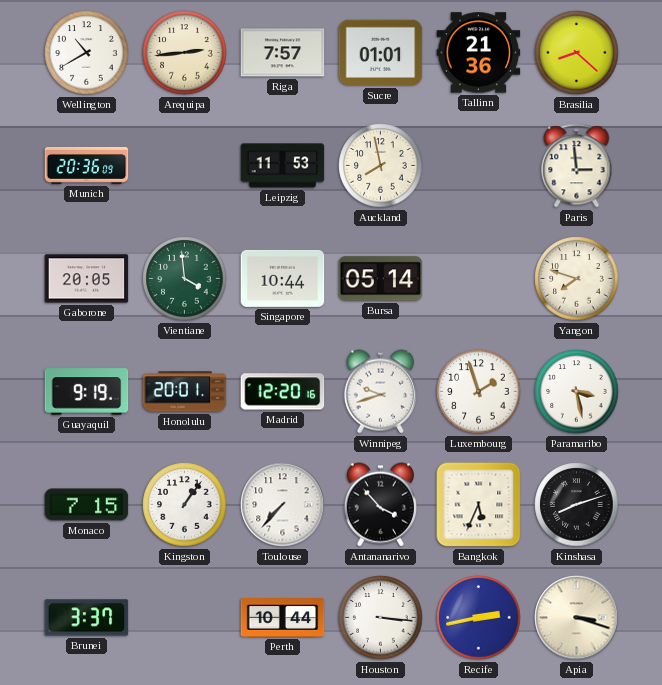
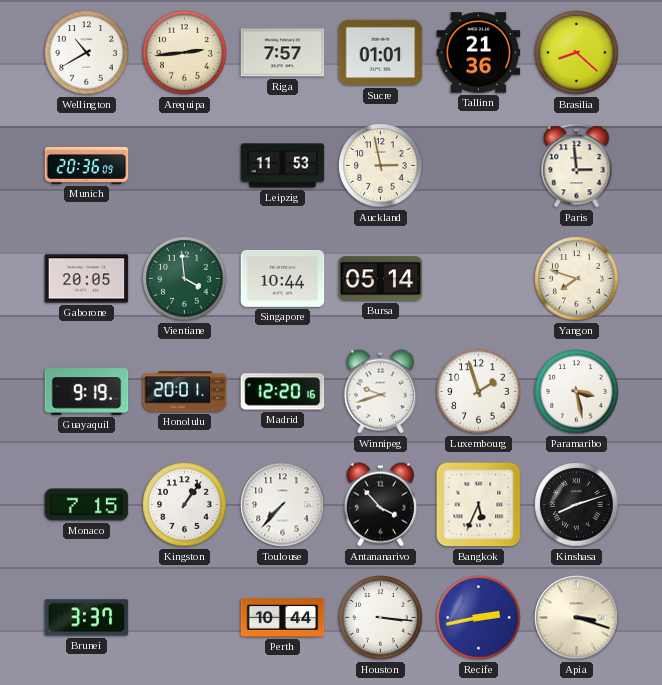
Auckland: 7:58 -> 2:58
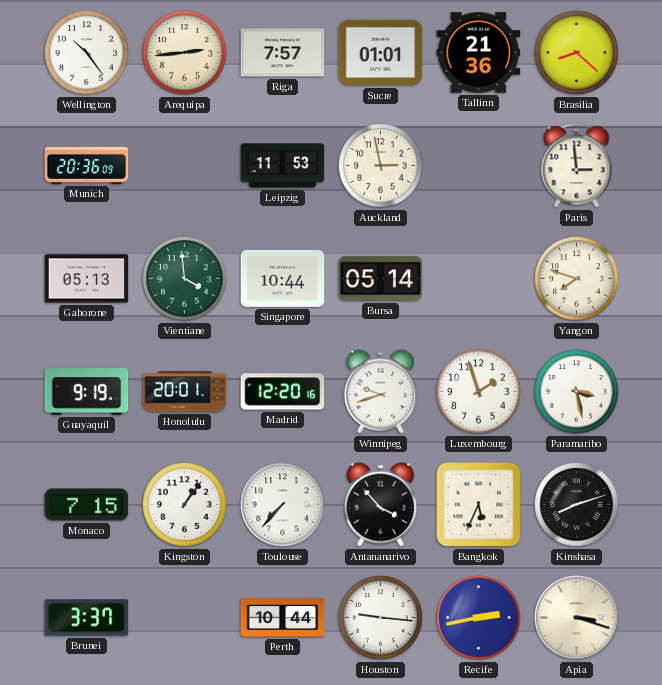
Wellington: 10:40 -> 10:24
Gaborone: 20:05 -> 05:13
Houston: 3:16 -> 9:16
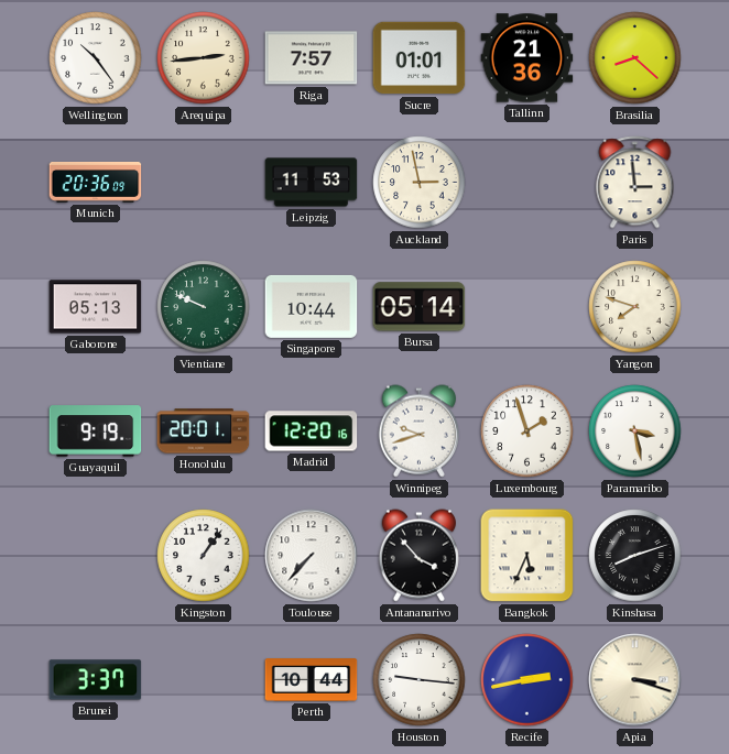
Vientiane: 3:59 -> 9:49
Monaco: 7:15 -> none
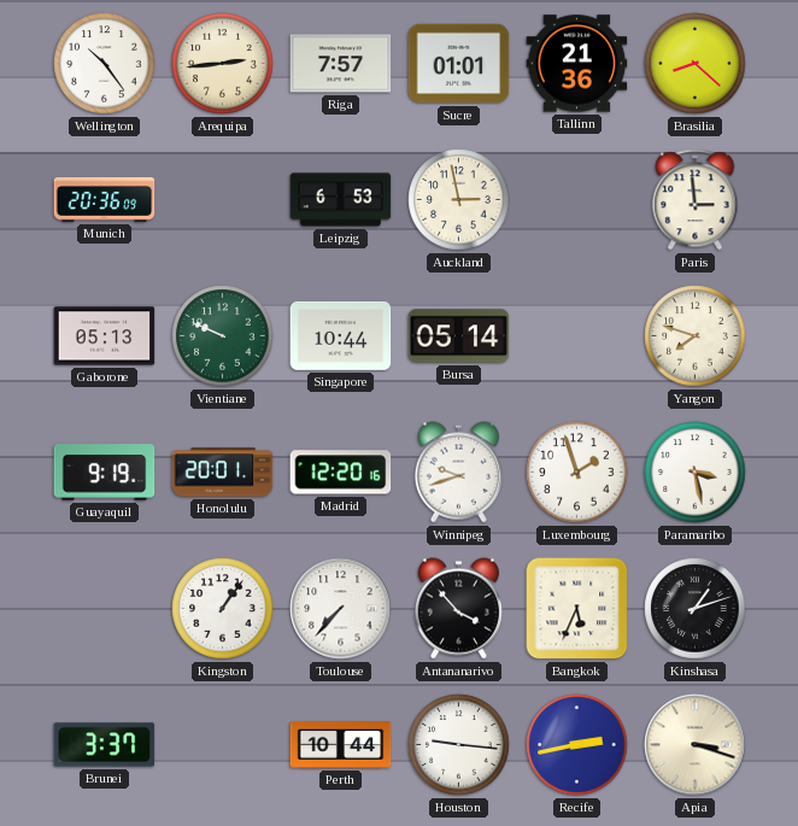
Leipzig: 11:53 -> 6:53
Kinshasa: 8:12 -> 1:12
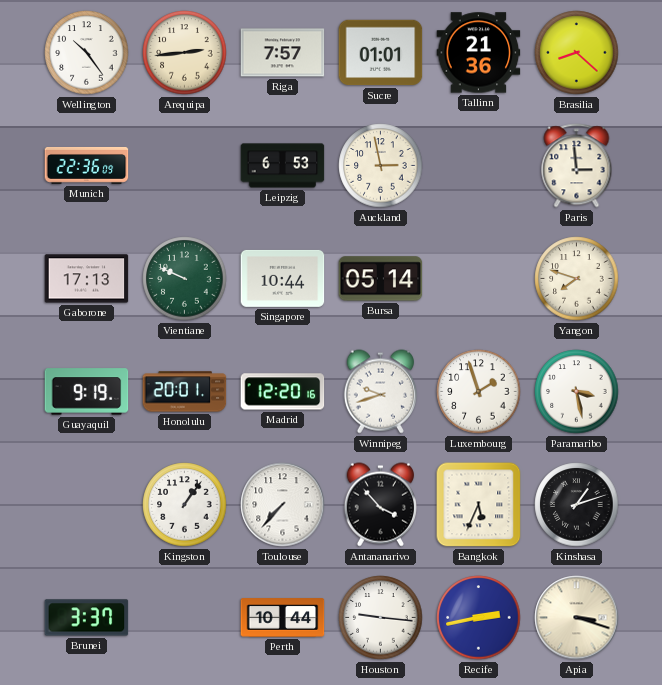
Munich: 20:36 -> 22:36
Gaborone: 05:13 -> 17:13
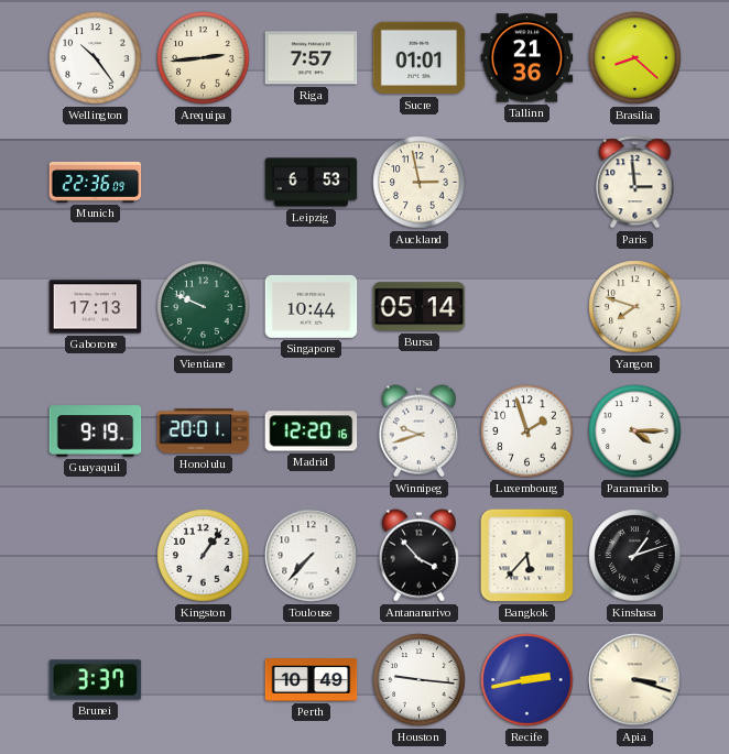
Paramaribo: 3:28 -> 4:15
Bangkok: 5:34 -> 5:37
Perth: 10:44 -> 10:49
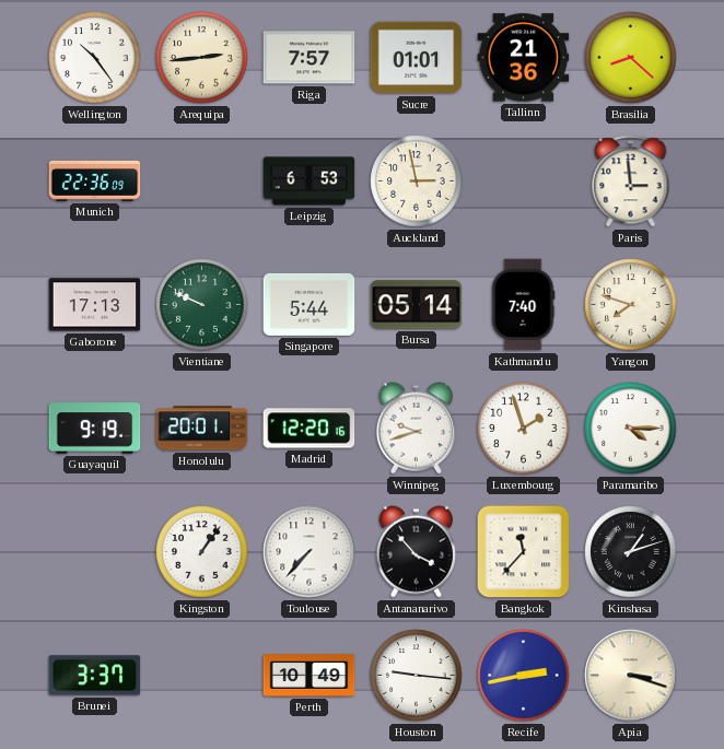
Singapore: 10:44 -> 5:44
Kathmandu: none -> 7:40
Bangkok: 5:37 -> 11:37
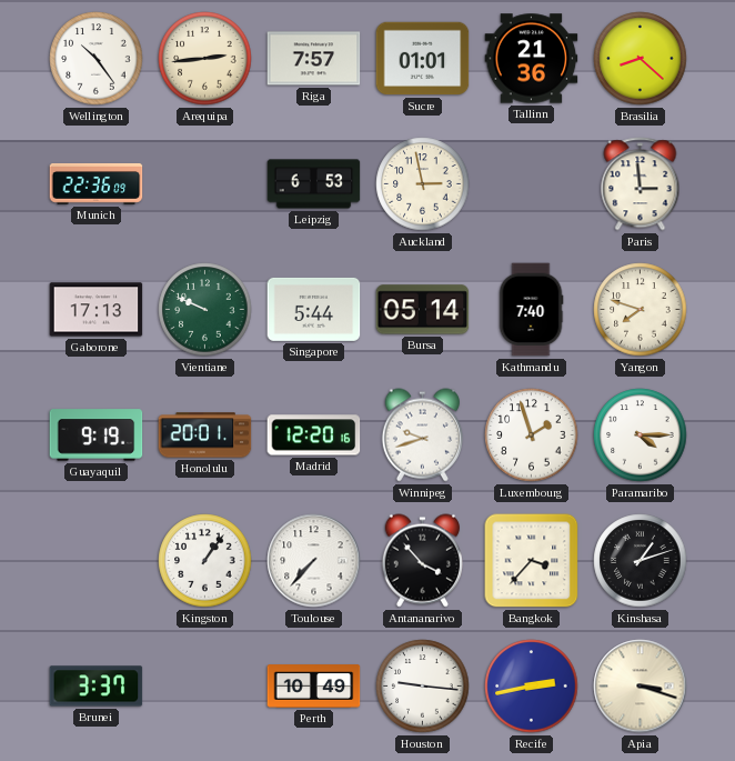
Bangkok: 11:37 -> 3:37
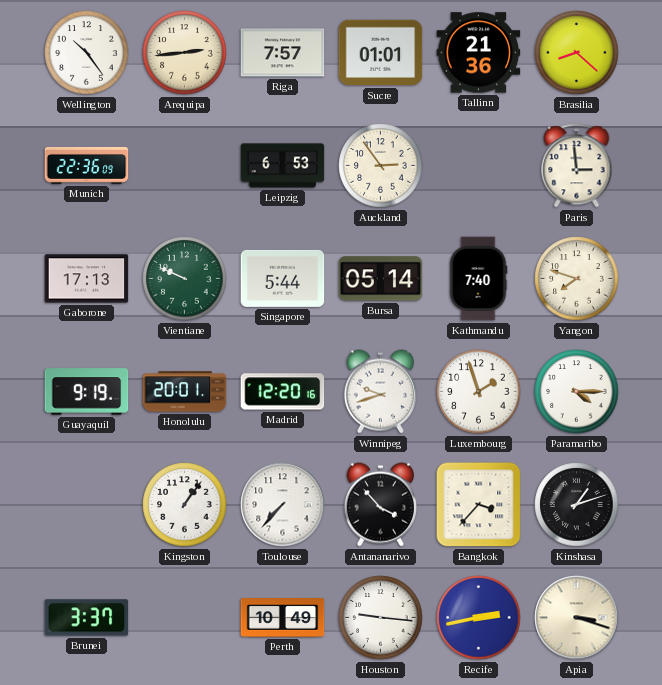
Auckland: 2:58 -> 2:54
